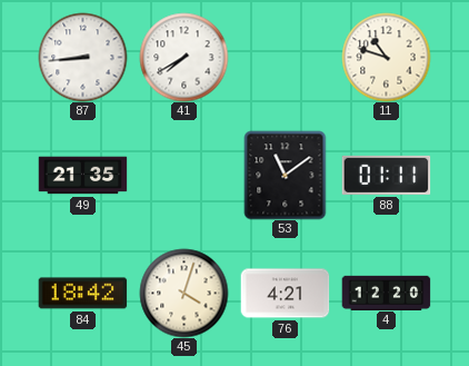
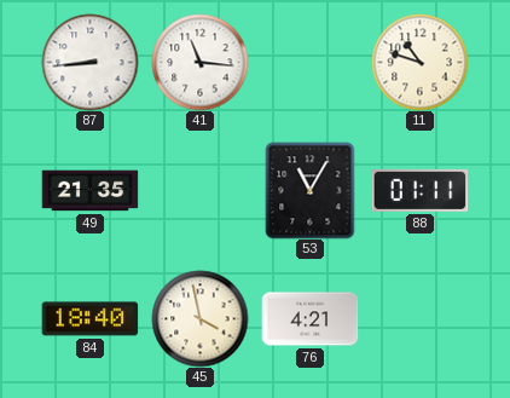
41: 7:40 -> 11:16
53: 11:09 -> 11:05
84: 18:42 -> 18:40
45: 4:03 -> 3:58
4: 12:20 -> none
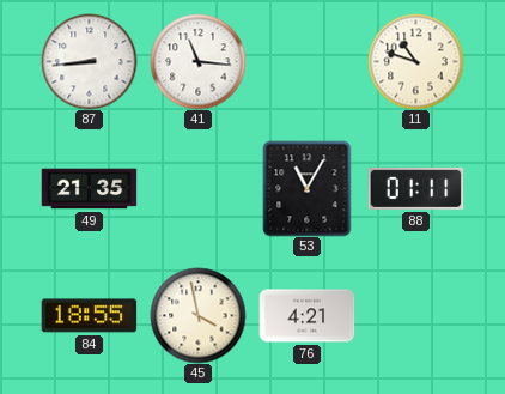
84: 18:40 -> 18:55
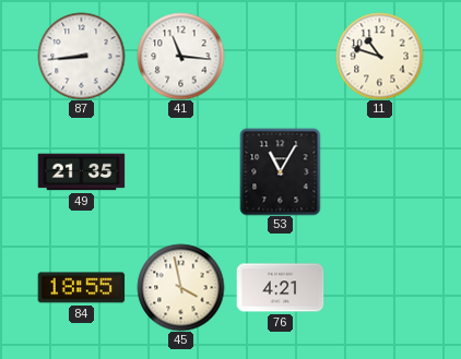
88: 01:11 -> none
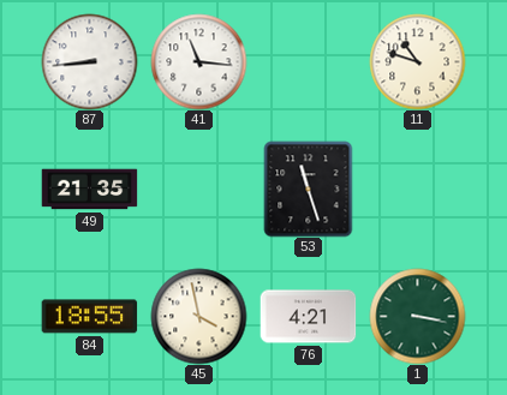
53: 11:05 -> 11:27
1: none -> 3:17
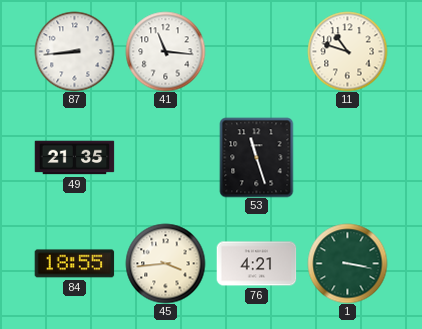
45: 3:58 -> 3:44
